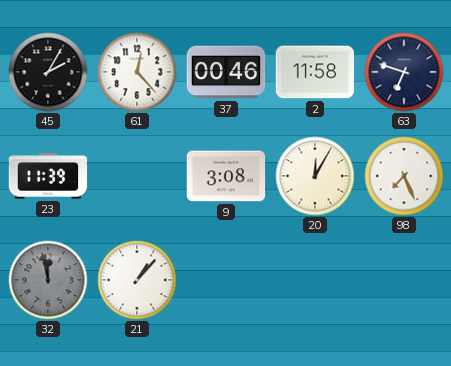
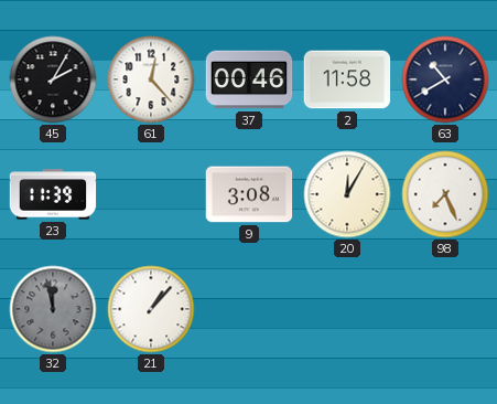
63: 6:48 -> 10:40
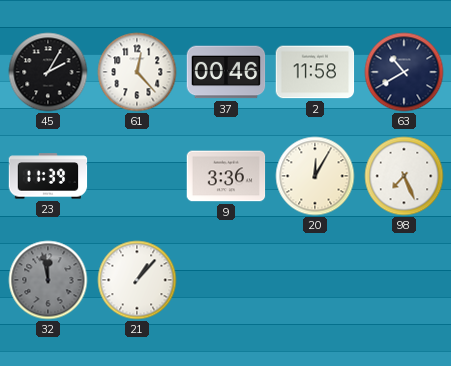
9: 3:08 -> 3:36
